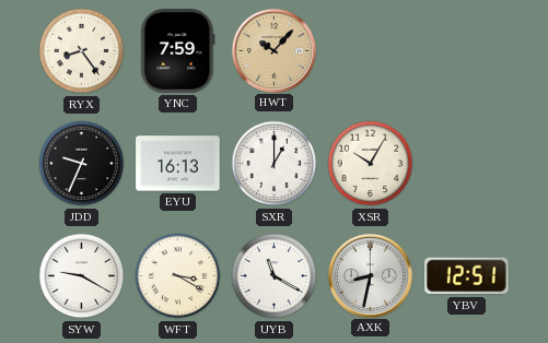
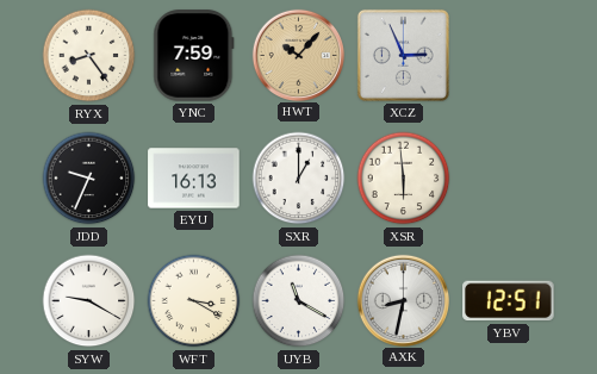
XCZ: none -> 2:56
XSR: 10:05 -> 5:59
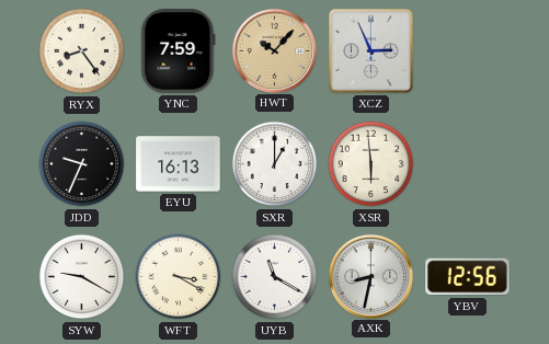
YBV: 12:51 -> 12:56
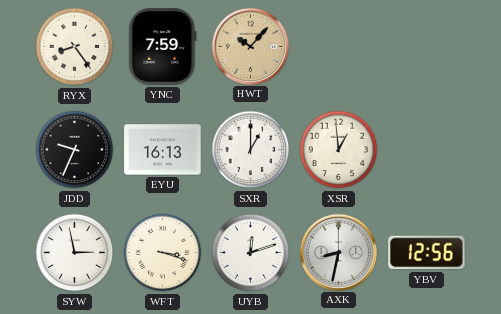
XCZ: 2:56 -> none
XSR: 5:59 -> 12:59
SYW: 9:20 -> 2:58
WFT: 3:20 -> 3:18
UYB: 11:20 -> 12:12
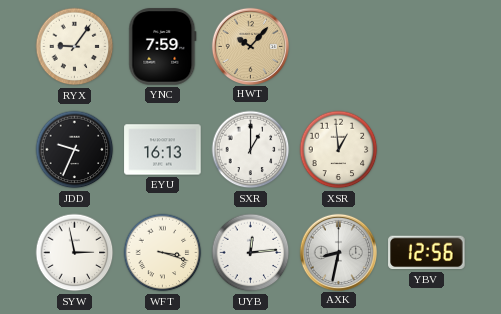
RYX: 8:24 -> 9:06
UYB: 12:12 -> 12:14
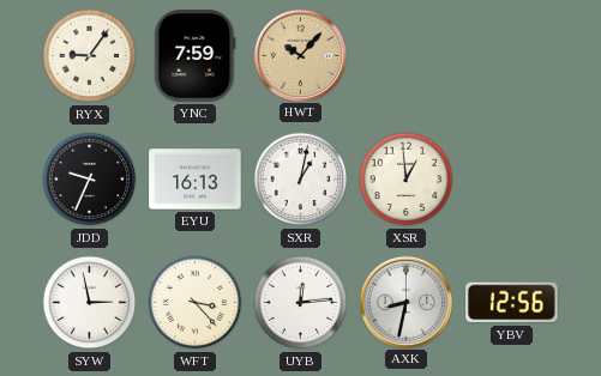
SXR: 1:00 -> 1:02
WFT: 3:18 -> 3:23
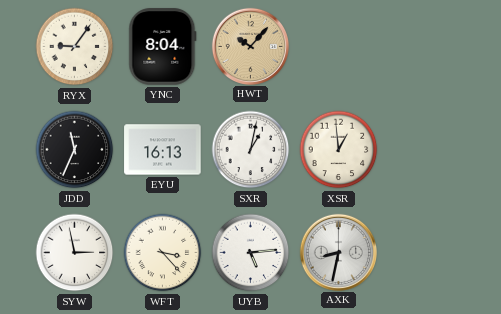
YNC: 7:59 -> 8:04
JDD: 9:34 -> 11:34
UYB: 12:14 -> 5:14
YBV: 12:56 -> none
